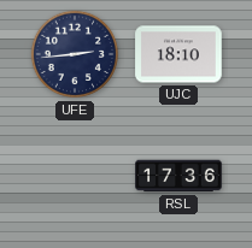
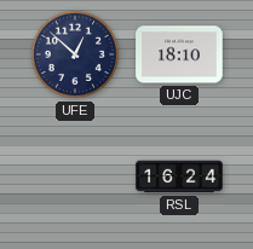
UFE: 2:44 -> 12:52
RSL: 17:36 -> 16:24
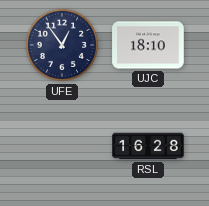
UFE: 12:52 -> 12:54
RSL: 16:24 -> 16:28
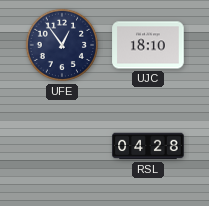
RSL: 16:28 -> 04:28
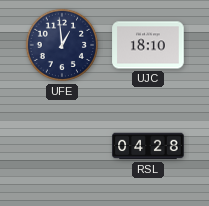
UFE: 12:54 -> 12:59
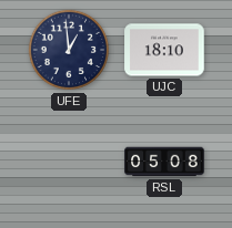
RSL: 04:28 -> 05:08
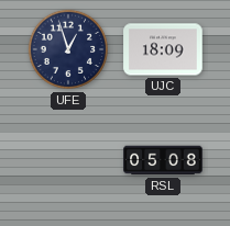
UFE: 12:59 -> 12:57
UJC: 18:10 -> 18:09
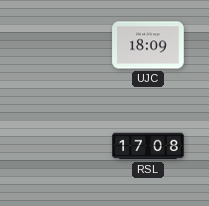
UFE: 12:57 -> none
RSL: 05:08 -> 17:08
